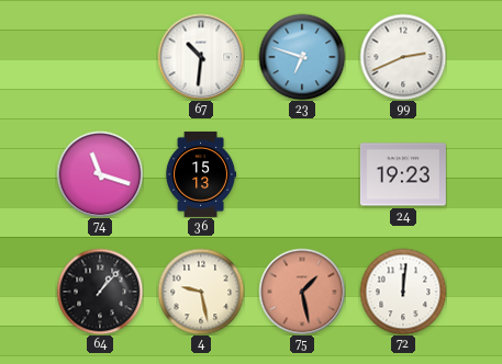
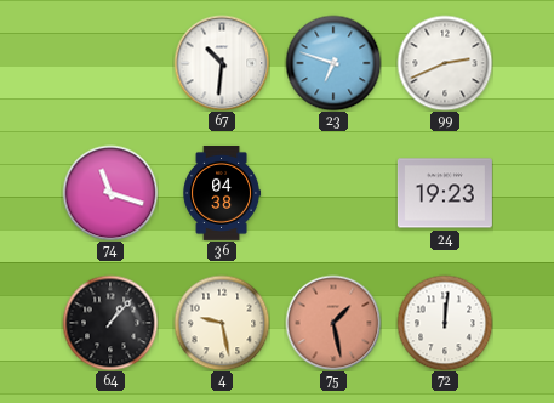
36: 15:13 -> 04:38
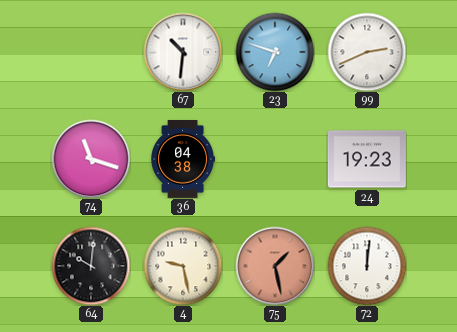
64: 1:07 -> 10:01
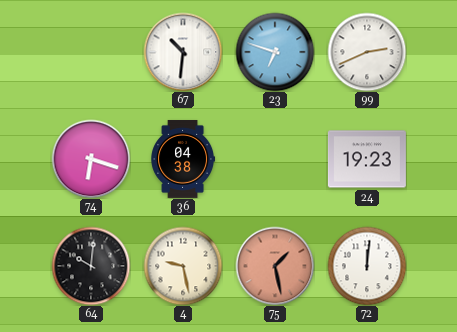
74: 11:18 -> 6:18
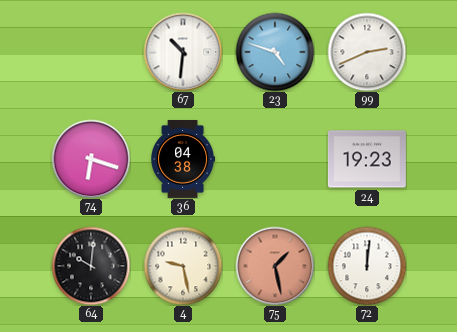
23: 6:48 -> 4:48
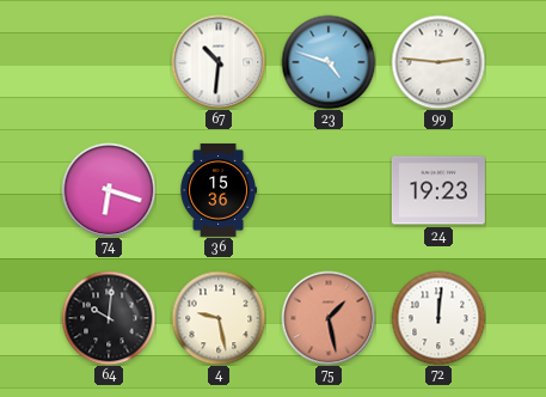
99: 2:41 -> 2:46
36: 04:38 -> 15:36
